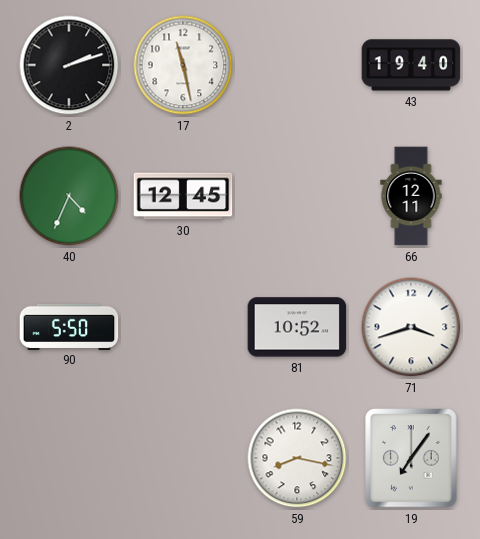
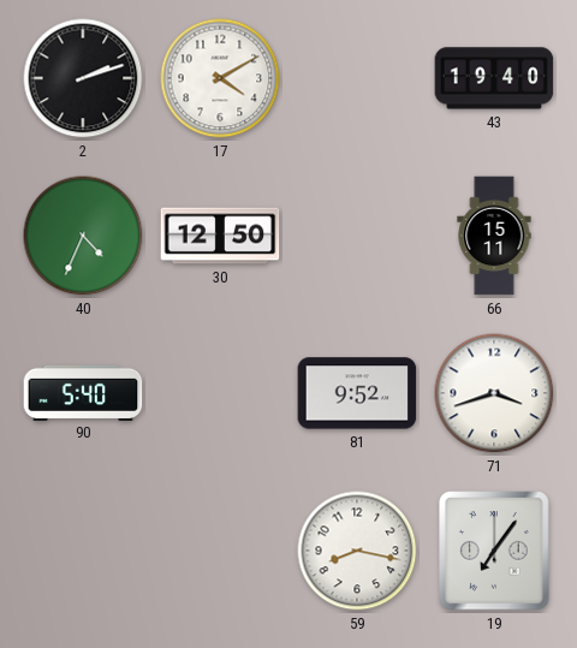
17: 11:28 -> 4:10
30: 12:45 -> 12:50
66: 12:11 -> 15:11
90: 5:50 -> 5:40
81: 10:52 -> 9:52
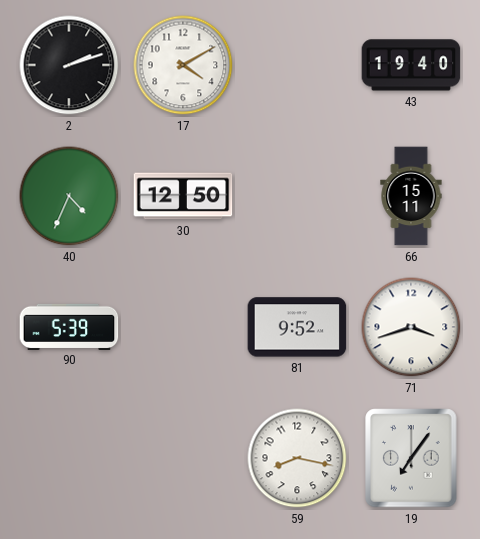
90: 5:40 -> 5:39
